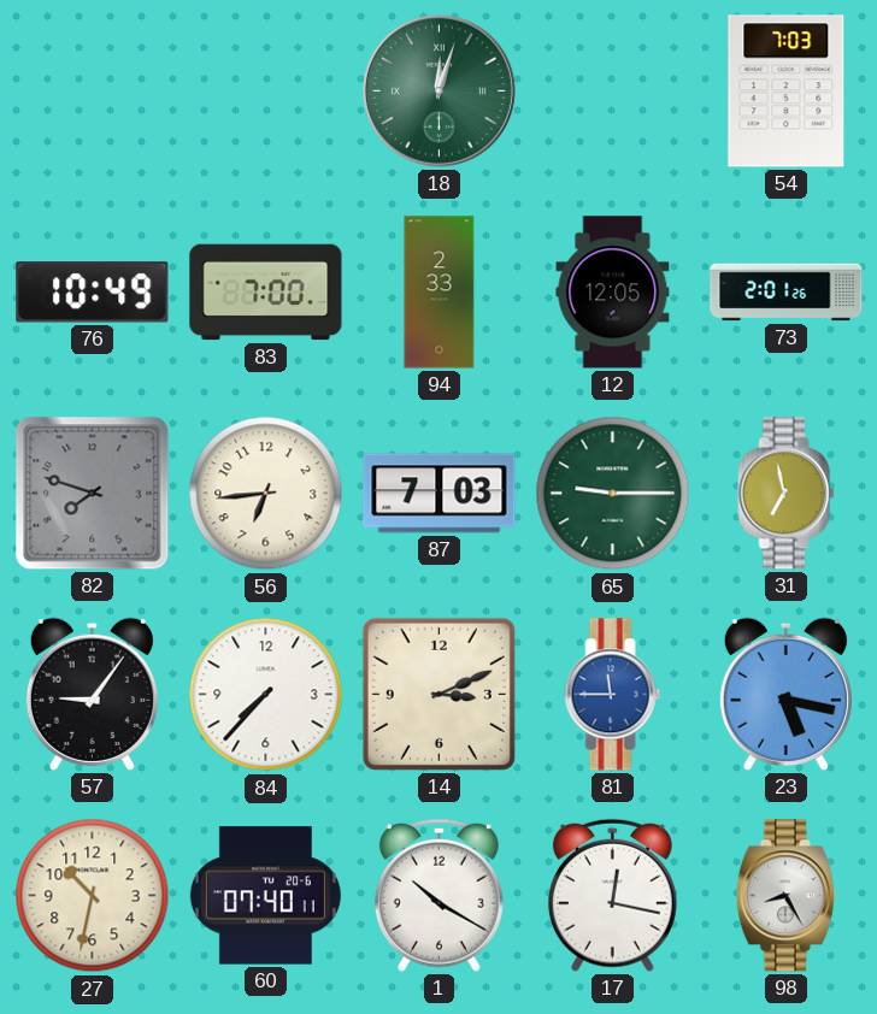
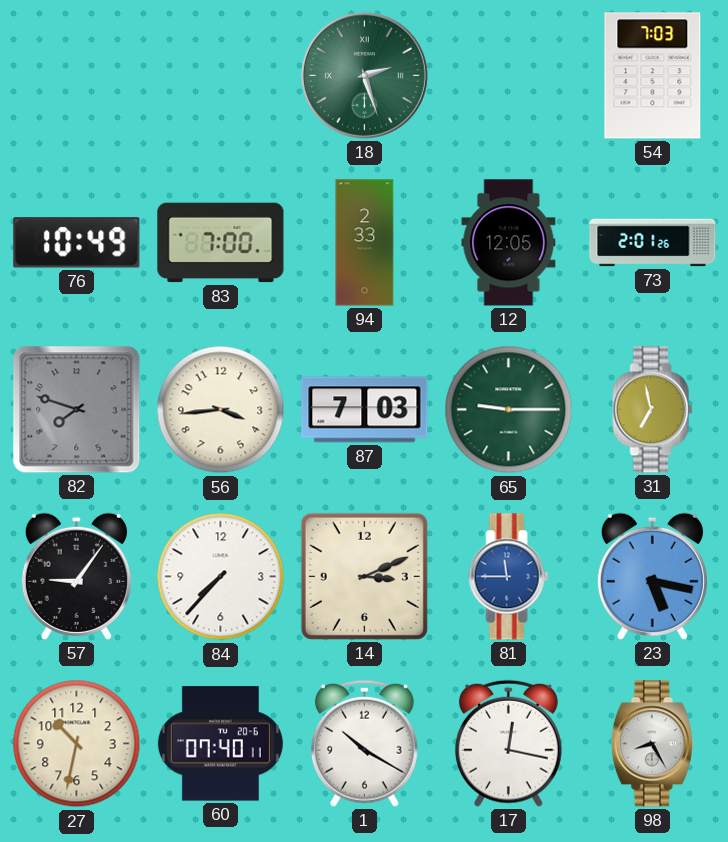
18: 12:03 -> 2:27
56: 6:44 -> 3:44
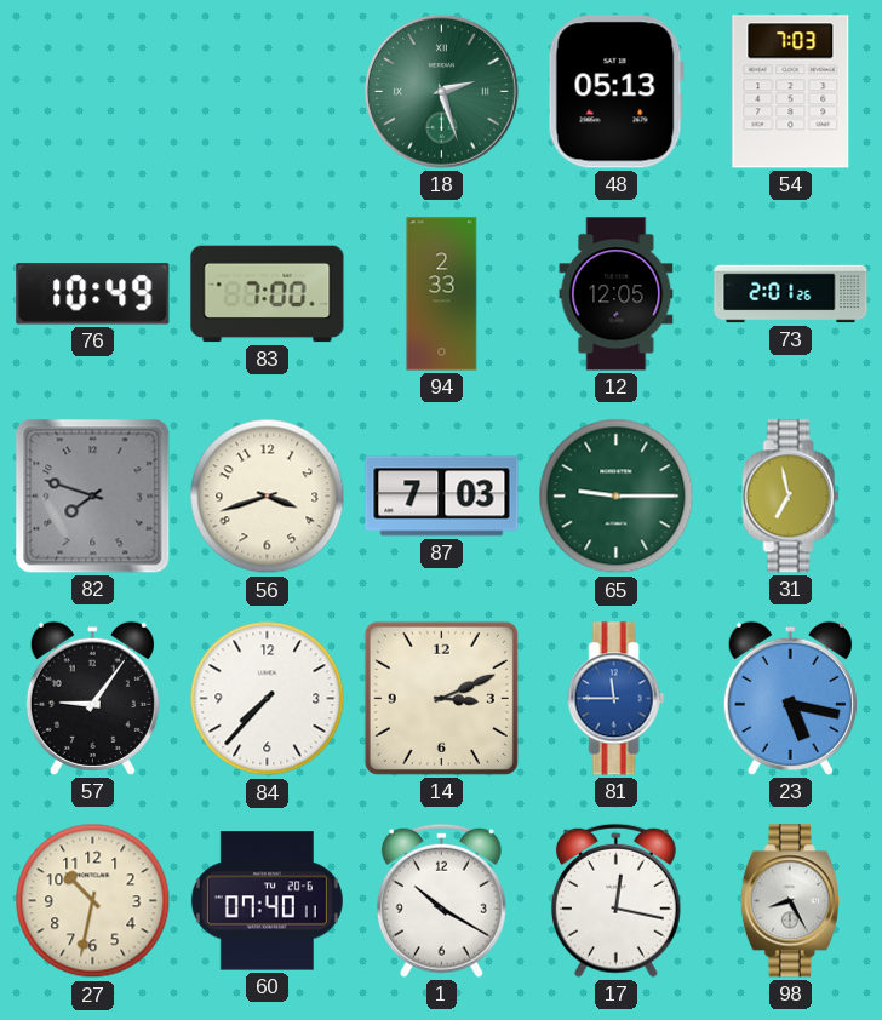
48: none -> 05:13
56: 3:44 -> 3:42
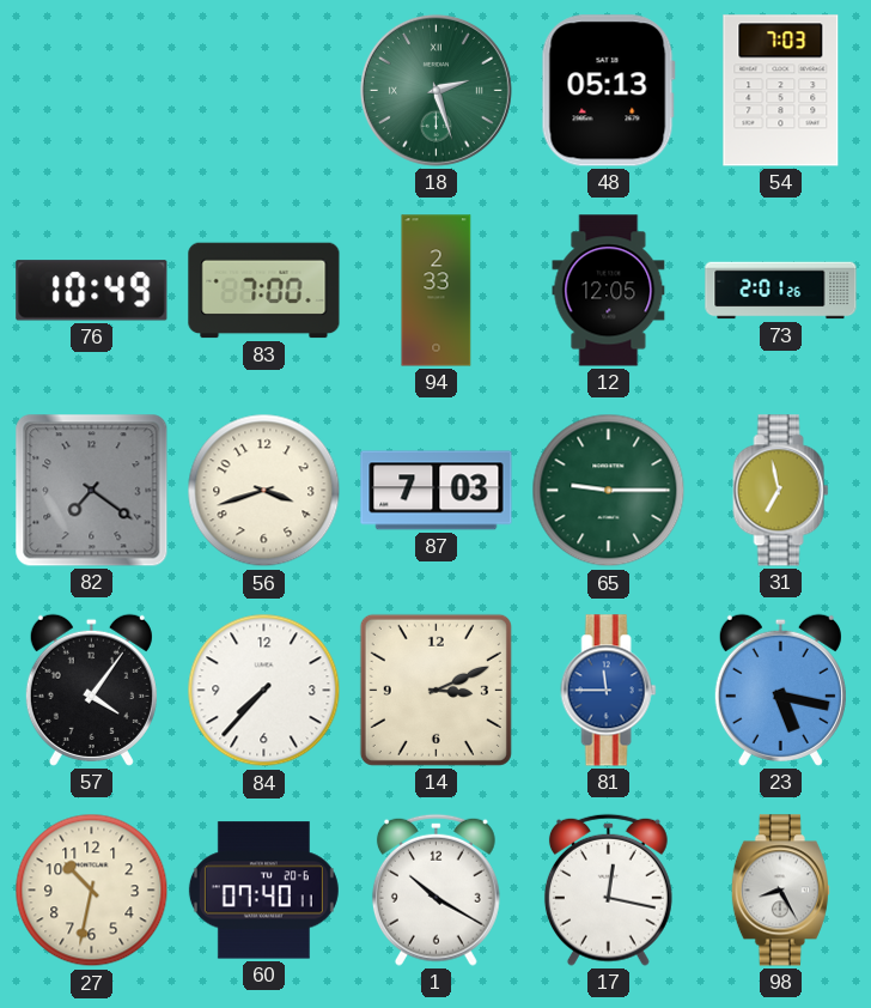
82: 7:48 -> 7:21
57: 9:06 -> 4:06
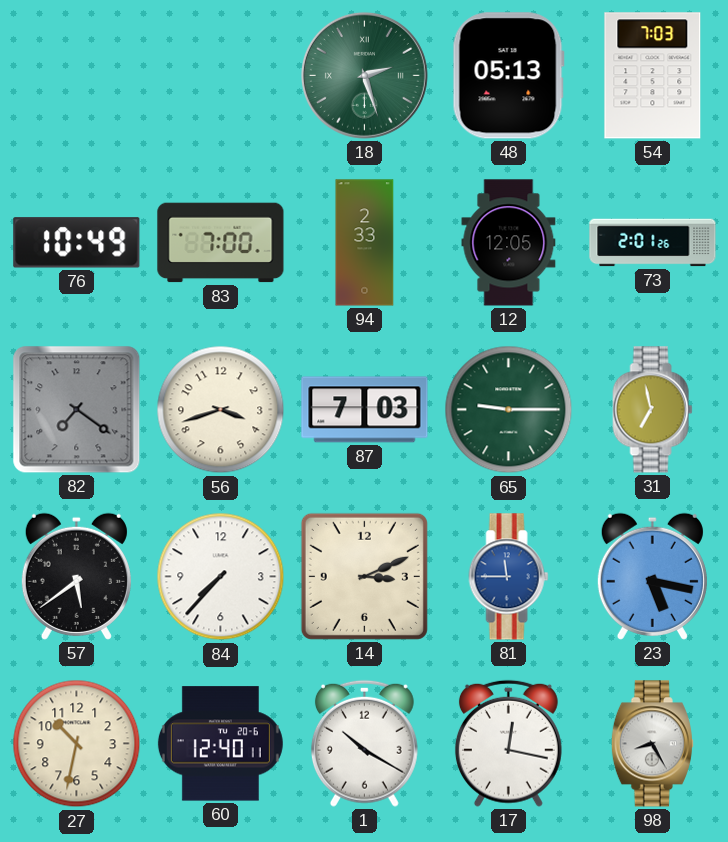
57: 4:06 -> 5:39
60: 07:40 -> 12:40
